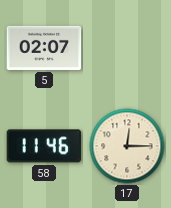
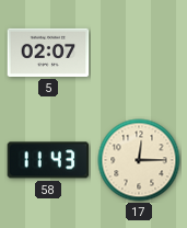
58: 11:46 -> 11:43
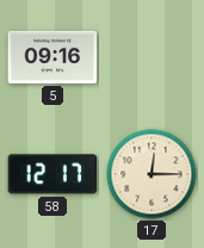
5: 02:07 -> 09:16
58: 11:43 -> 12:17
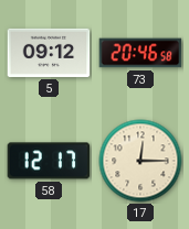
5: 09:16 -> 09:12
73: none -> 20:46
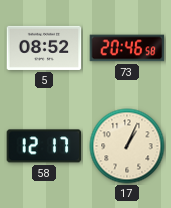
5: 09:12 -> 08:52
17: 12:15 -> 1:04
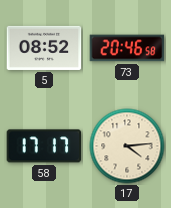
58: 12:17 -> 17:17
17: 1:04 -> 4:14
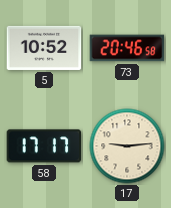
5: 08:52 -> 10:52
17: 4:14 -> 9:14
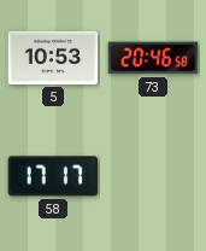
5: 10:52 -> 10:53
17: 9:14 -> none
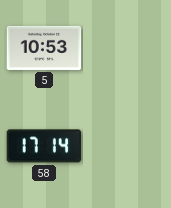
73: 20:46 -> none
58: 17:17 -> 17:14
